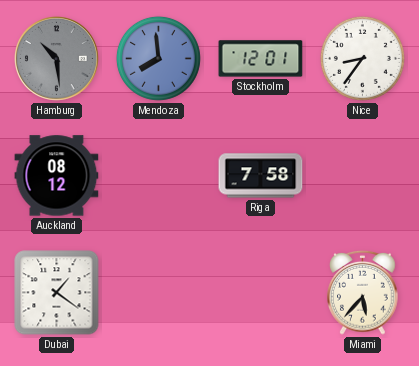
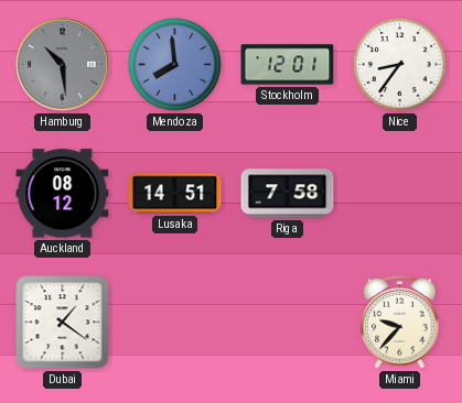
Lusaka: none -> 14:51
Miami: 5:37 -> 9:37
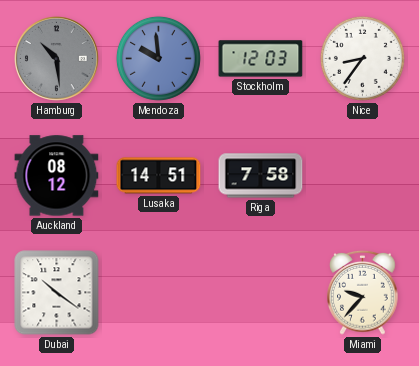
Mendoza: 7:59 -> 9:59
Stockholm: 12:01 -> 12:03
Dubai: 1:21 -> 10:21
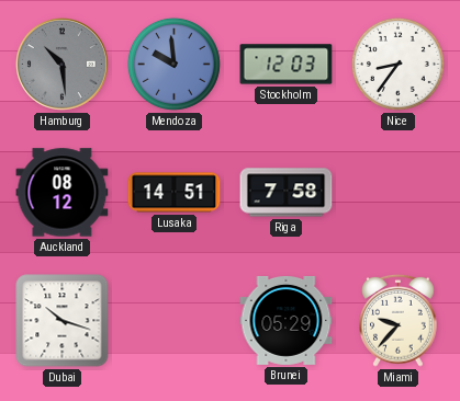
Dubai: 10:21 -> 10:18
Brunei: none -> 05:29
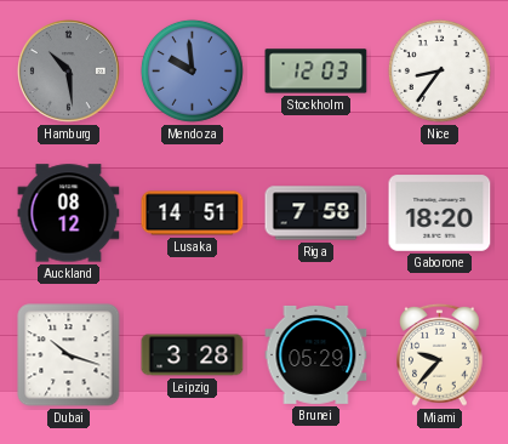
Gaborone: none -> 18:20
Leipzig: none -> 3:28
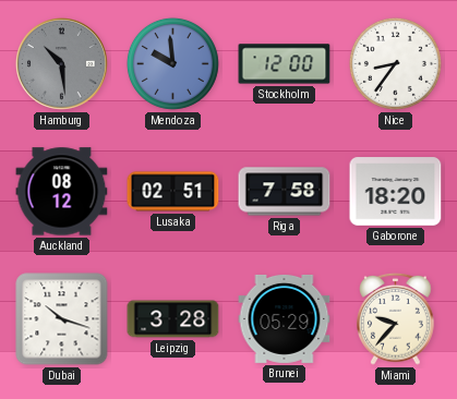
Stockholm: 12:03 -> 12:00
Lusaka: 14:51 -> 02:51
